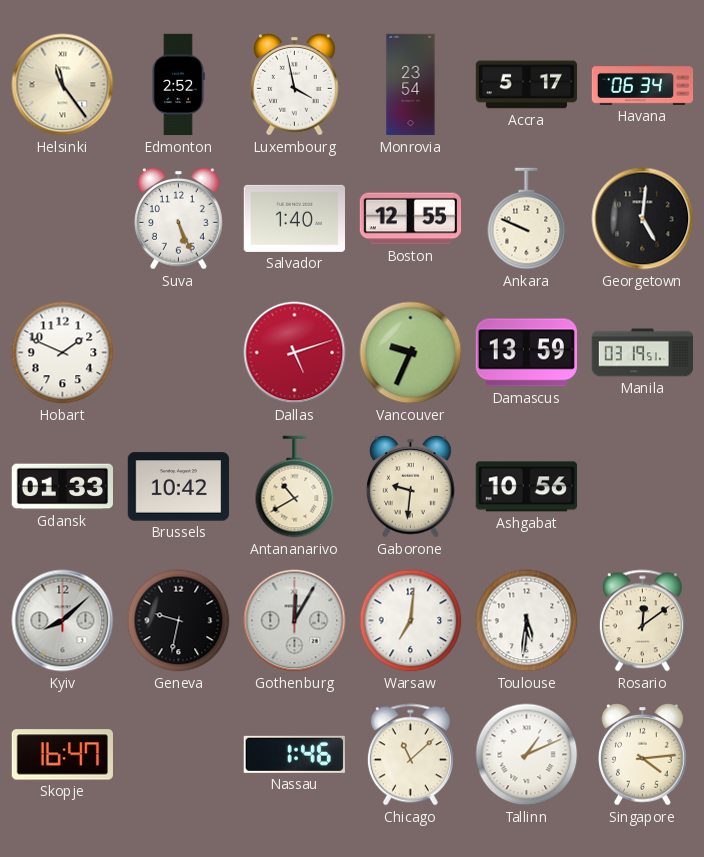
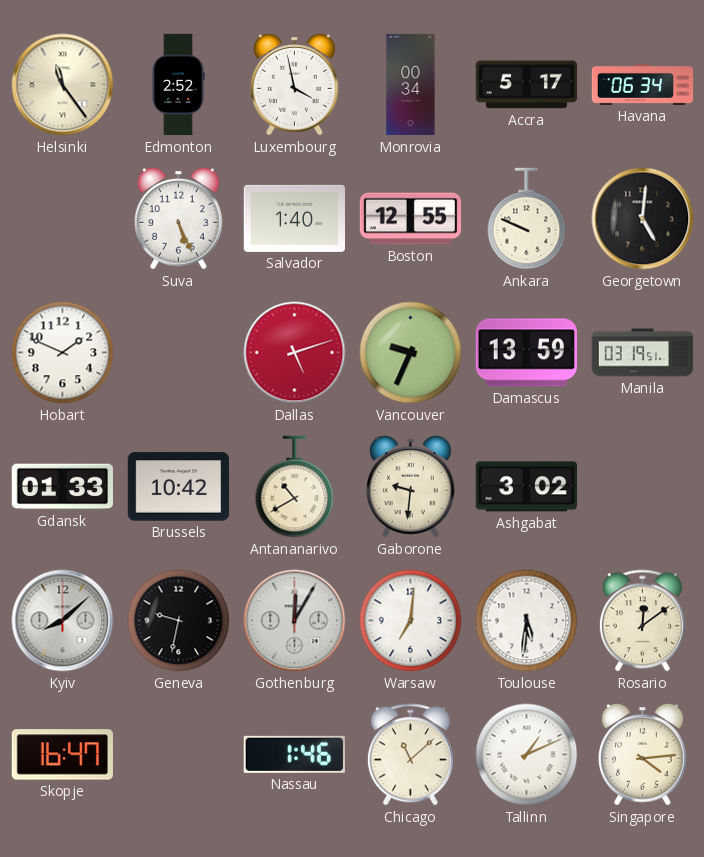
Monrovia: 23:54 -> 00:34
Ashgabat: 10:56 -> 3:02
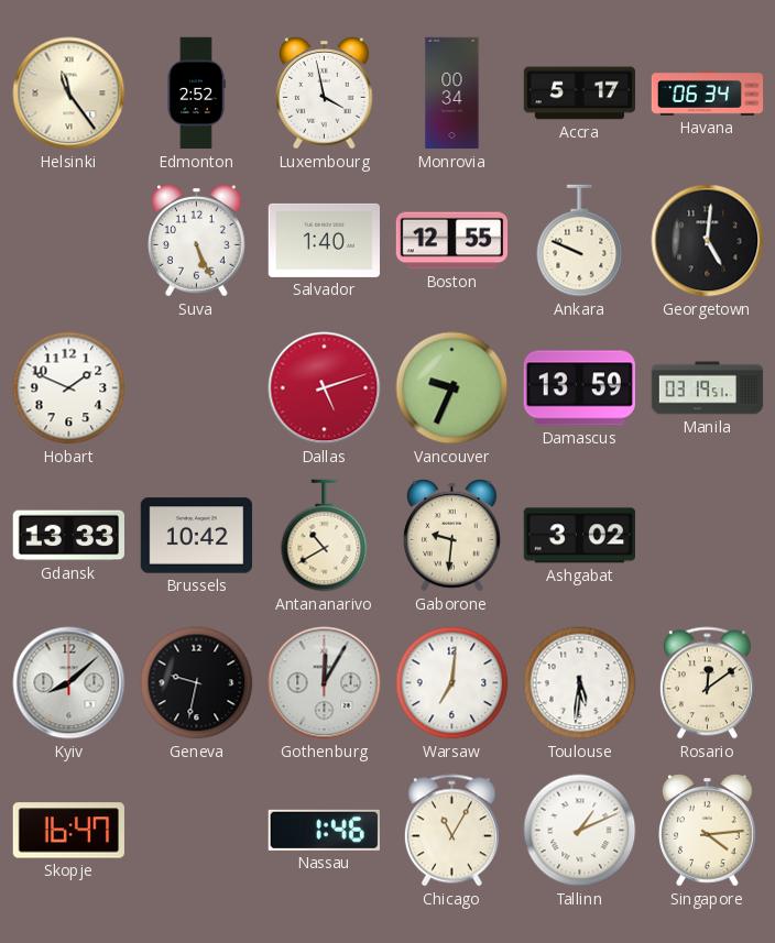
Gdansk: 01:33 -> 13:33
Chicago: 11:08 -> 11:05
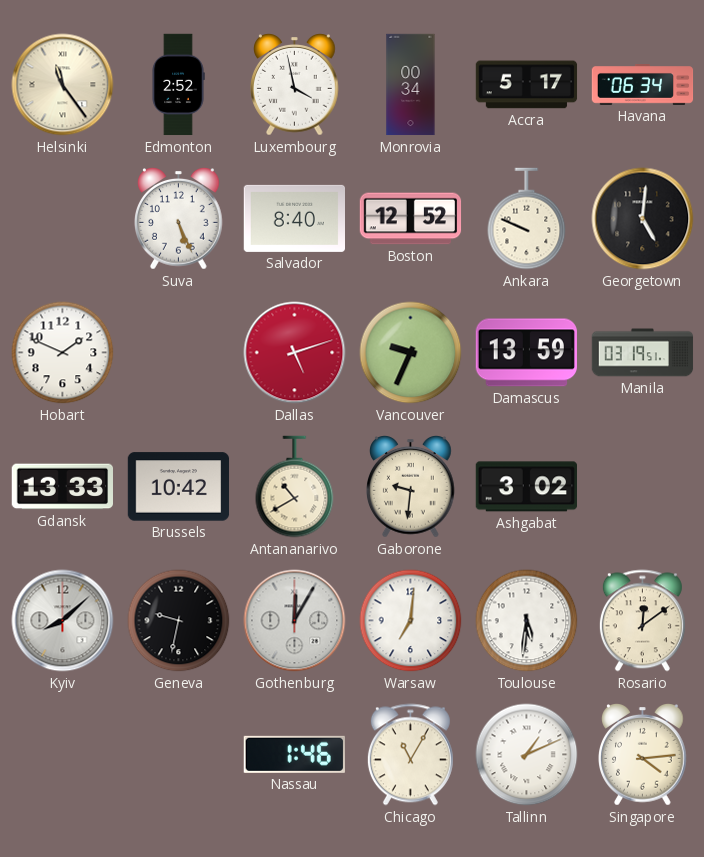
Salvador: 1:40 -> 8:40
Boston: 12:55 -> 12:52
Skopje: 16:47 -> none
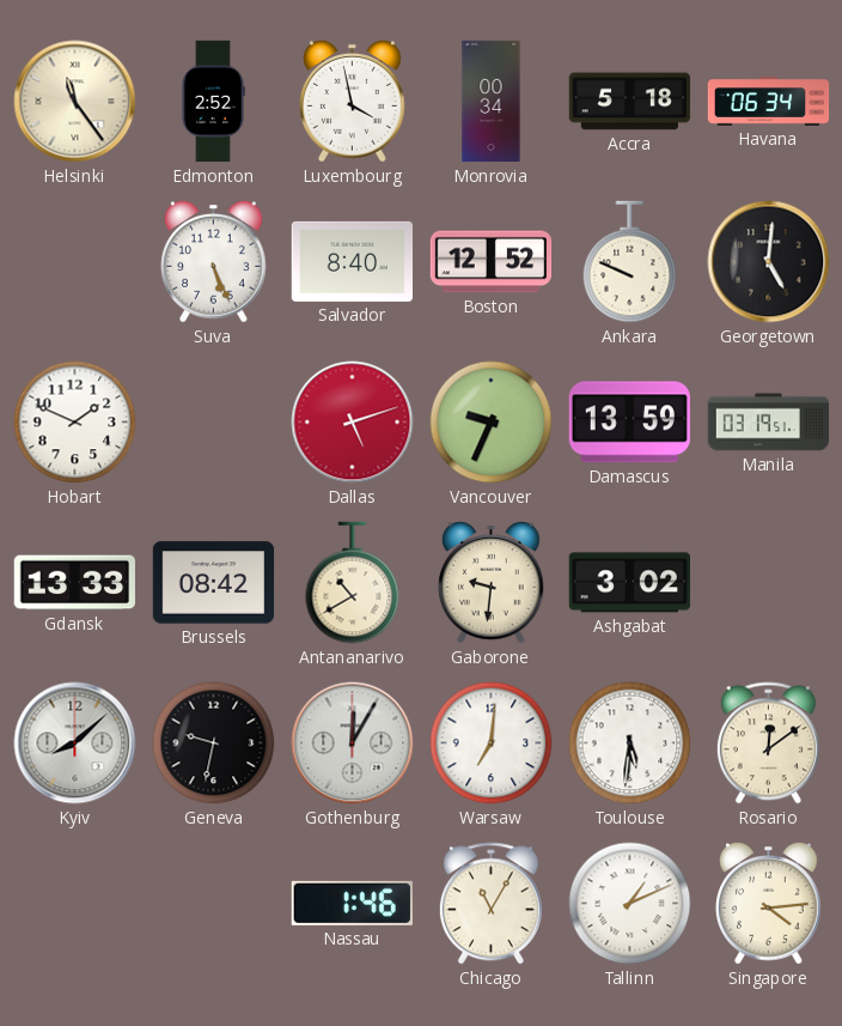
Accra: 5:17 -> 5:18
Brussels: 10:42 -> 08:42
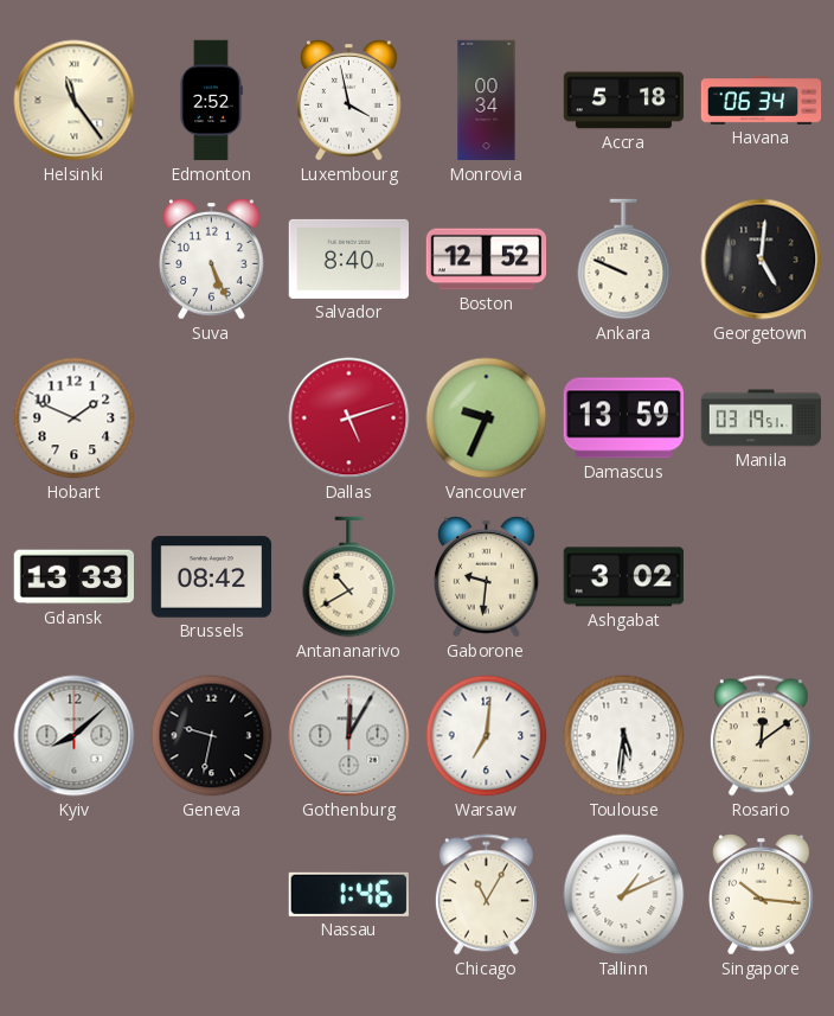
Singapore: 4:14 -> 10:16
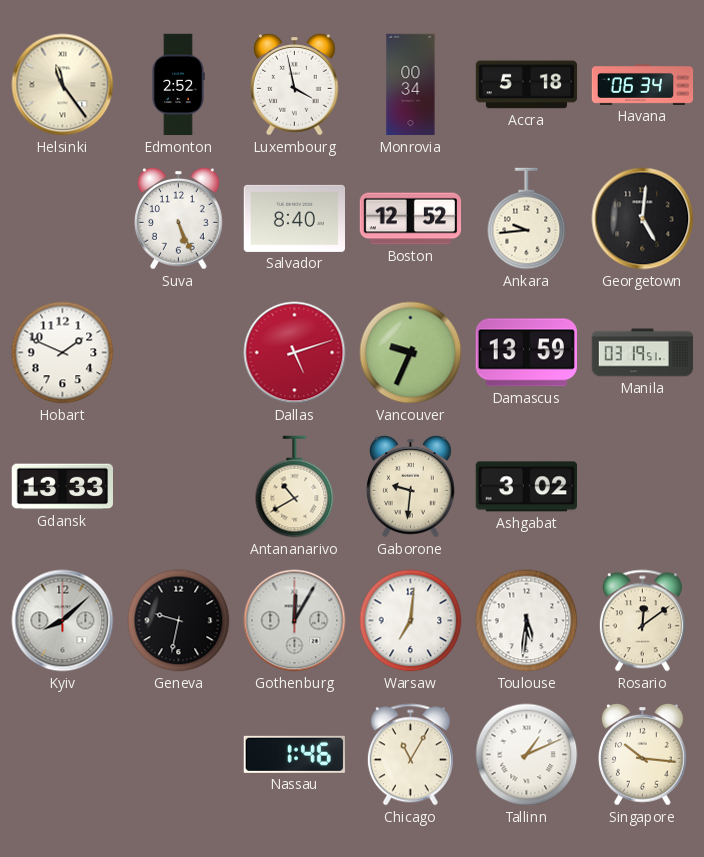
Ankara: 9:49 -> 9:44
Brussels: 08:42 -> none
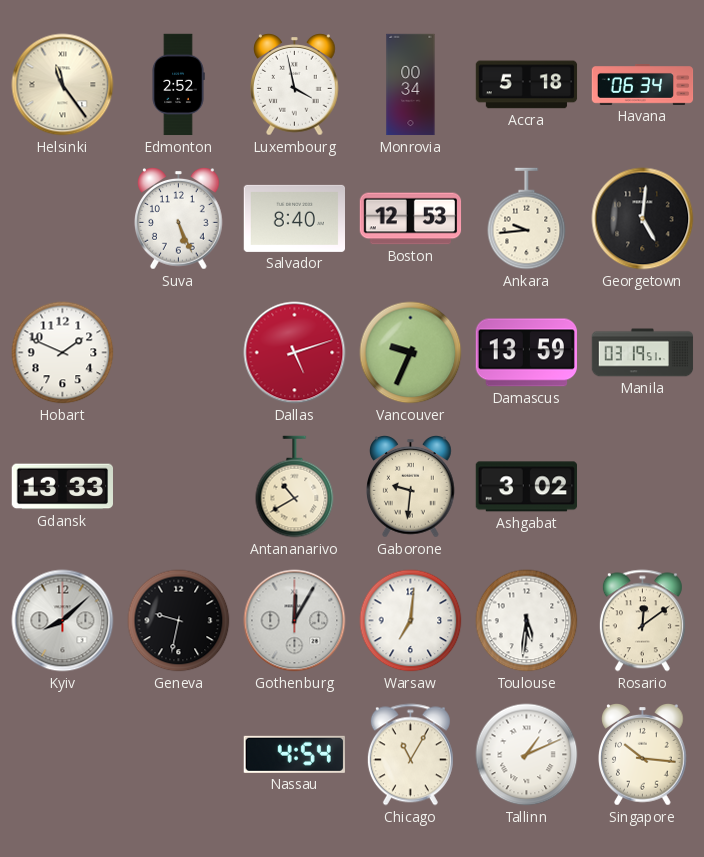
Boston: 12:52 -> 12:53
Nassau: 1:46 -> 4:54
